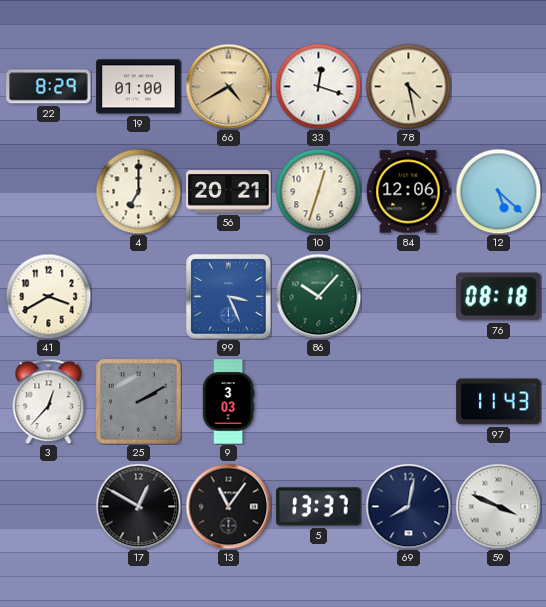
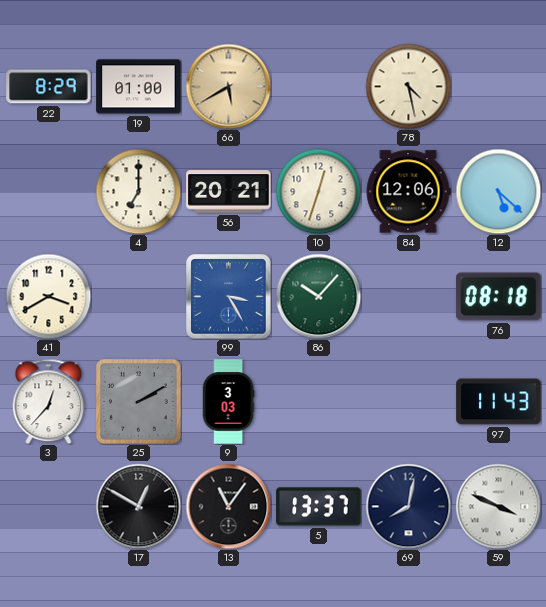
66: 4:40 -> 5:40
33: 12:18 -> none
99: 3:26 -> 3:25
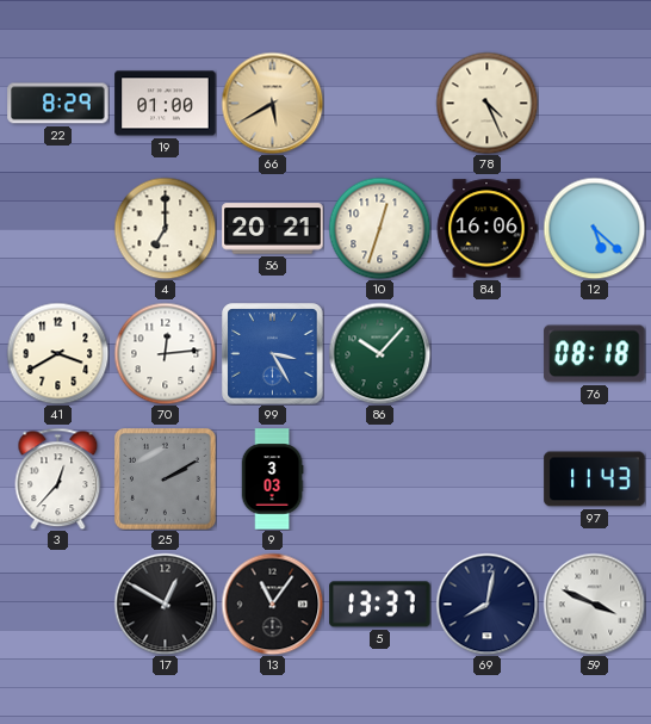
78: 4:28 -> 4:26
84: 12:06 -> 16:06
70: none -> 12:14
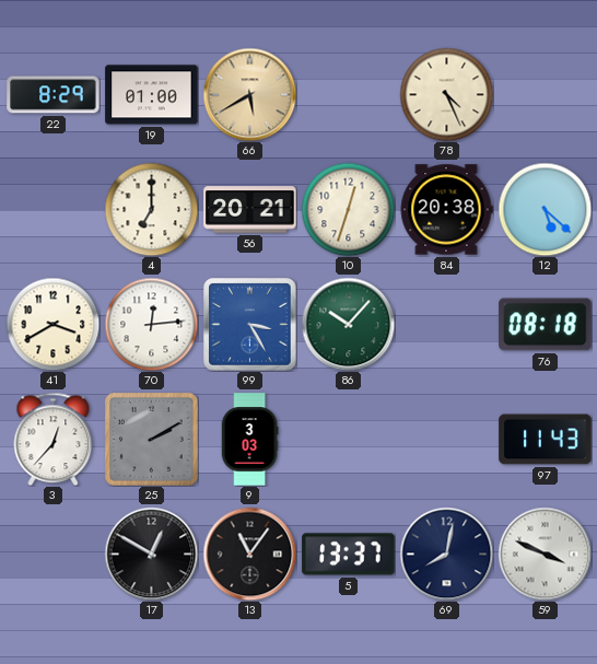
84: 16:06 -> 20:38
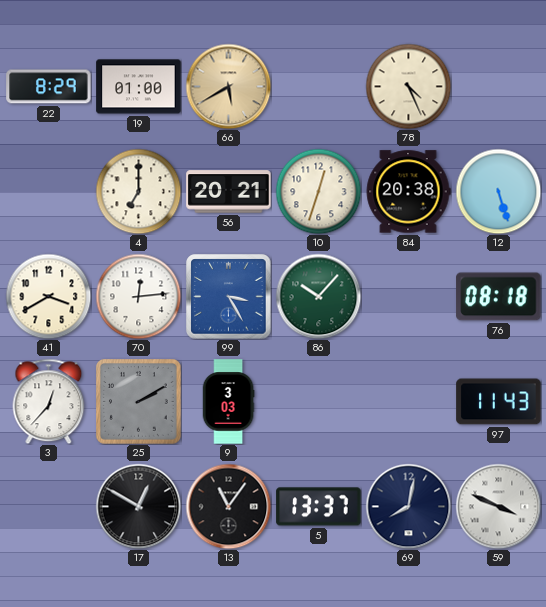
12: 5:22 -> 5:27
